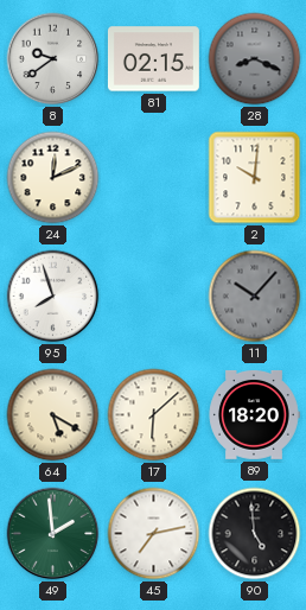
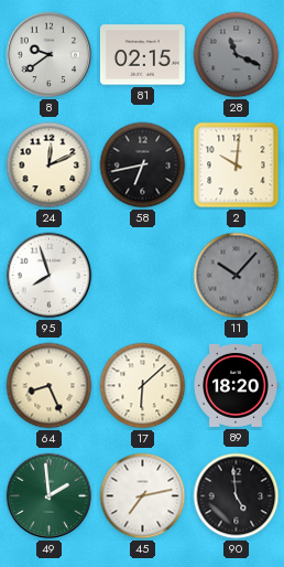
28: 8:19 -> 11:19
58: none -> 6:43
64: 5:20 -> 8:26
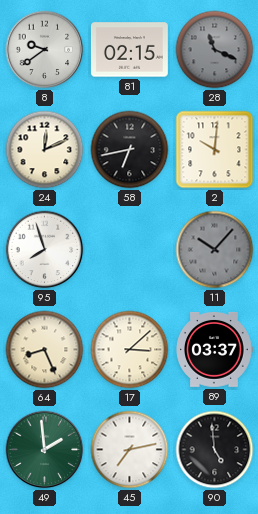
17: 6:08 -> 3:08
89: 18:20 -> 03:37
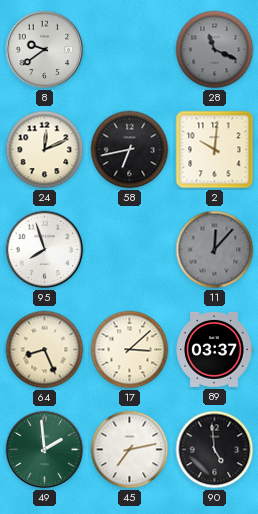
81: 02:15 -> none
11: 10:07 -> 12:07
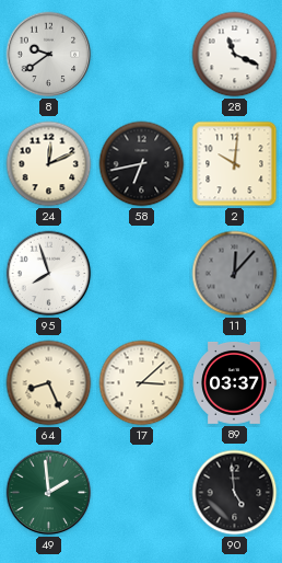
28 dial: grey -> white
45: 7:13 -> none
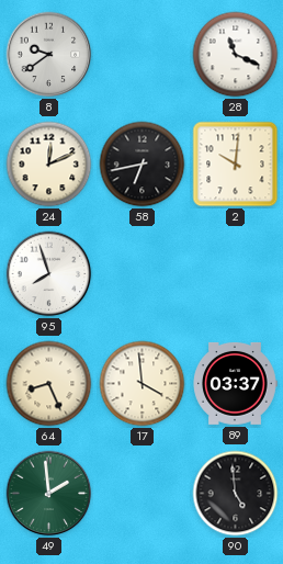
11: 12:07 -> none
17: 3:08 -> 3:59
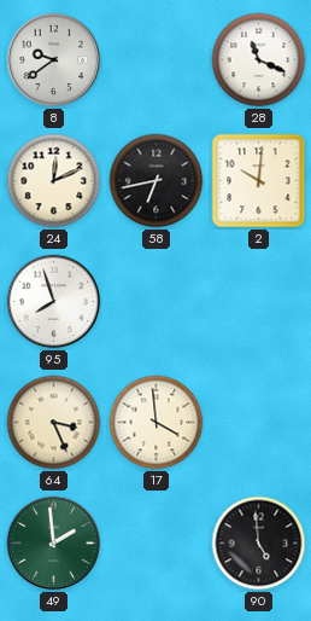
64: 8:26 -> 3:26
89: 03:37 -> none
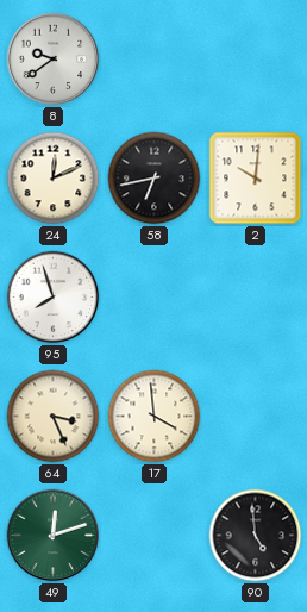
28: 11:19 -> none
49: 1:59 -> 12:12
